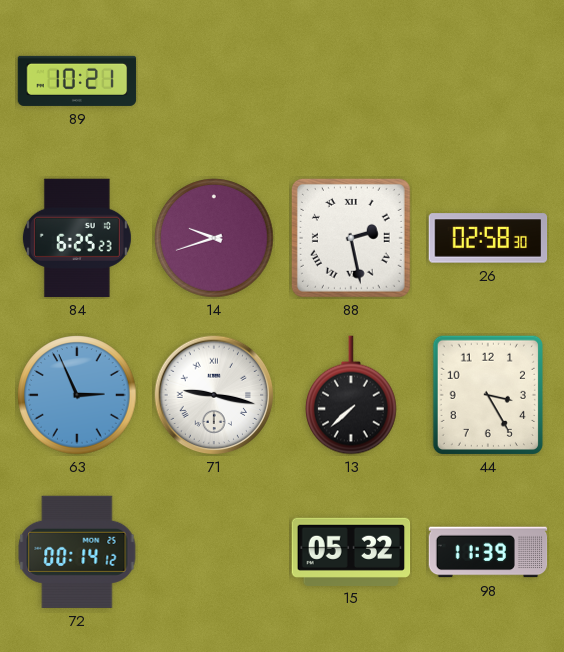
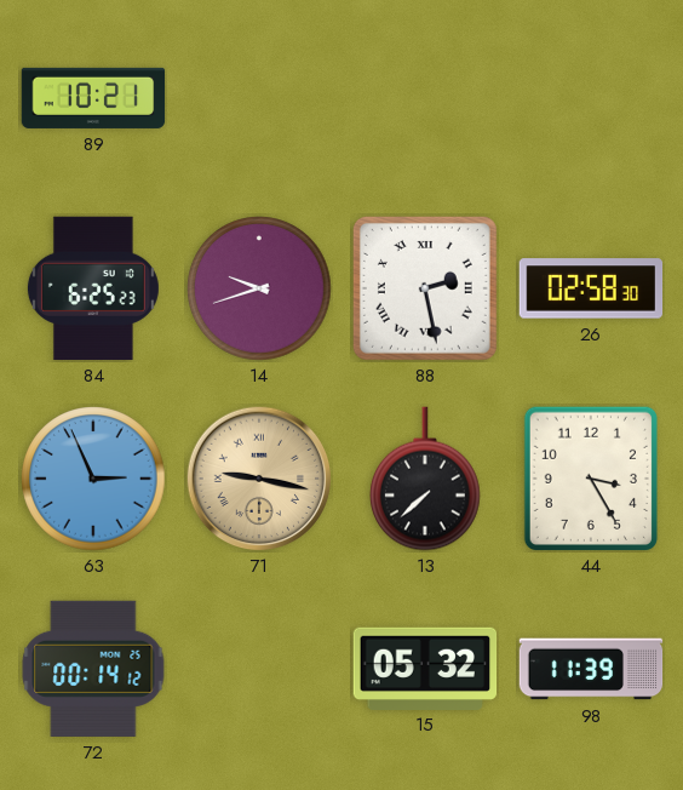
71 dial: white -> champagne
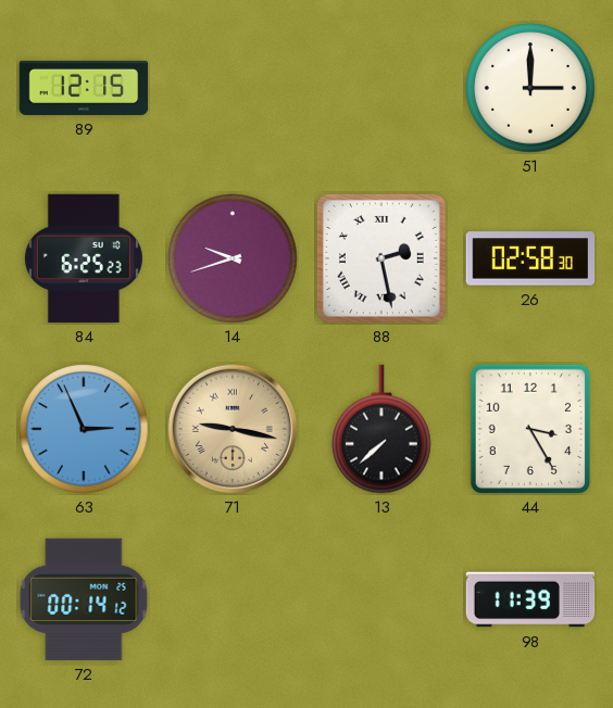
89: 10:21 -> 12:15
51: none -> 3:00
15: 05:32 -> none
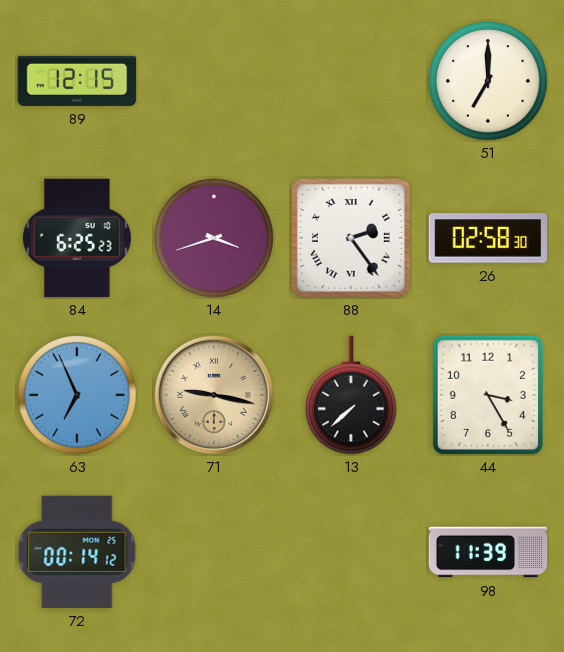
51: 3:00 -> 7:00
14: 9:42 -> 3:42
88: 2:28 -> 2:24
63: 2:56 -> 6:56
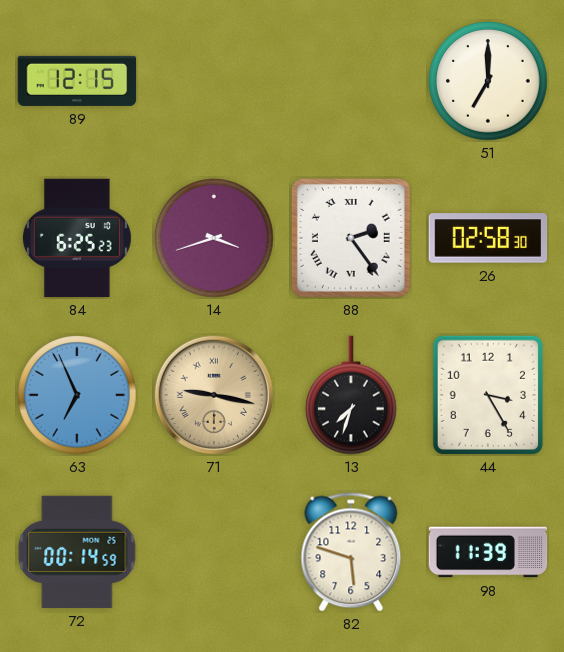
13: 7:38 -> 7:33
72: 00:14:12 -> 00:14:59
82: none -> 5:48
